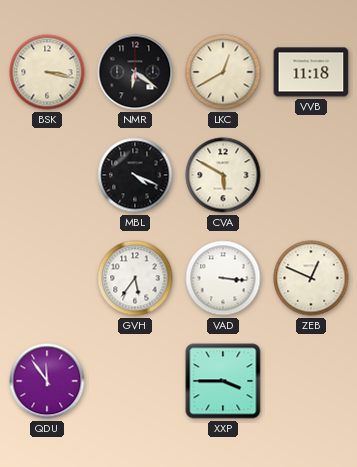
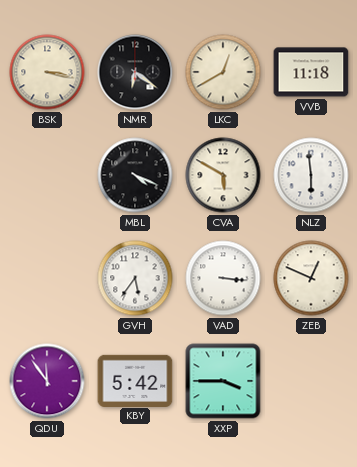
NLZ: none -> 5:59
KBY: none -> 5:42
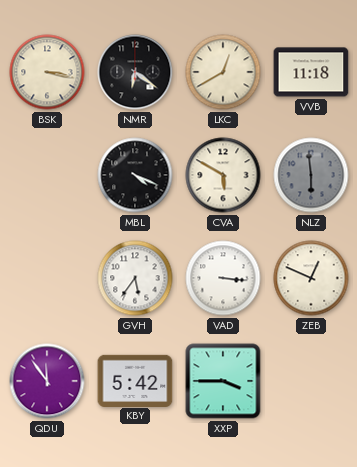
NLZ dial: white -> grey
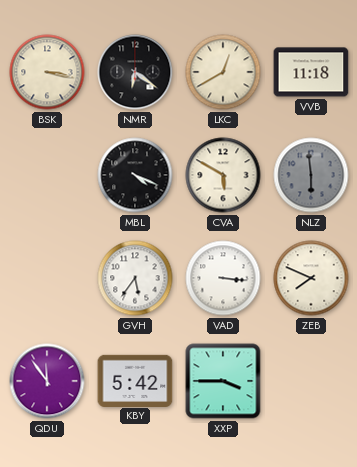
ZEB: 12:49 -> 7:49
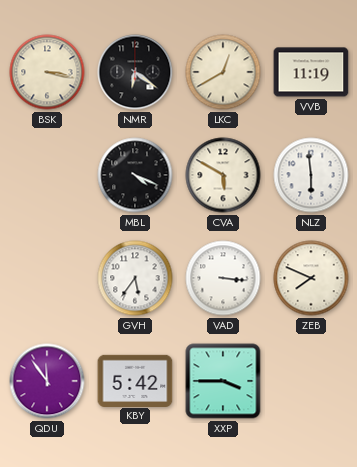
VVB: 11:18 -> 11:19
NLZ dial: grey -> white
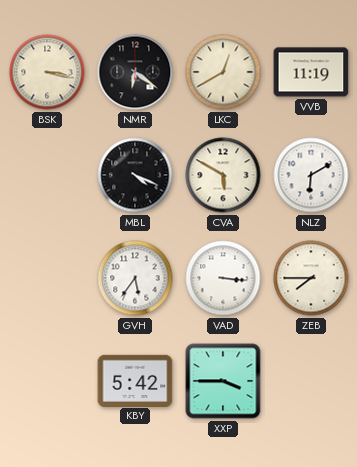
NLZ: 5:59 -> 6:10
ZEB: 7:49 -> 7:45
QDU: 11:54 -> none
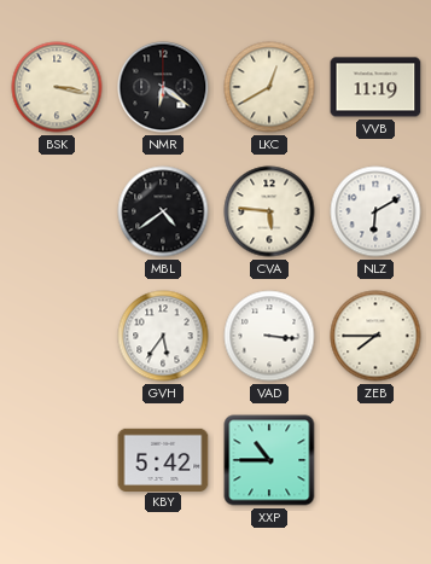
MBL: 4:19 -> 4:39
CVA: 5:50 -> 5:46
XXP: 3:45 -> 10:45
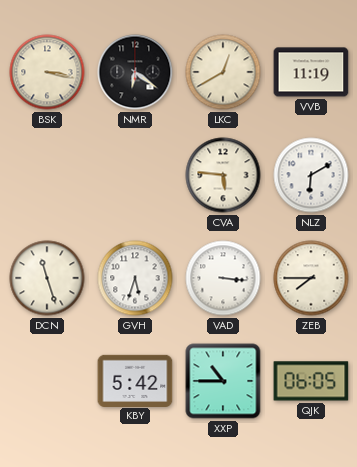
MBL: 4:39 -> none
DCN: none -> 11:27
GVH: 5:36 -> 5:33
QJK: none -> 06:05
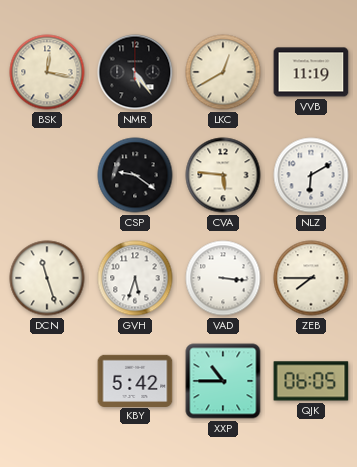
BSK: 3:17 -> 12:17
NMR: 6:21 -> 5:24
CSP: none -> 9:21
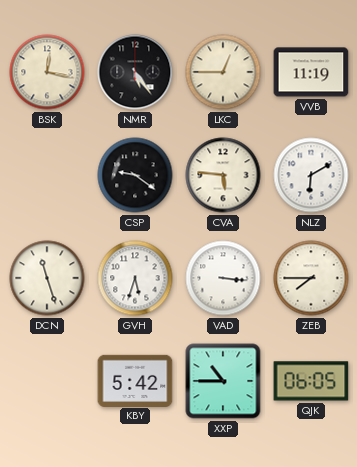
LKC: 12:40 -> 12:45
